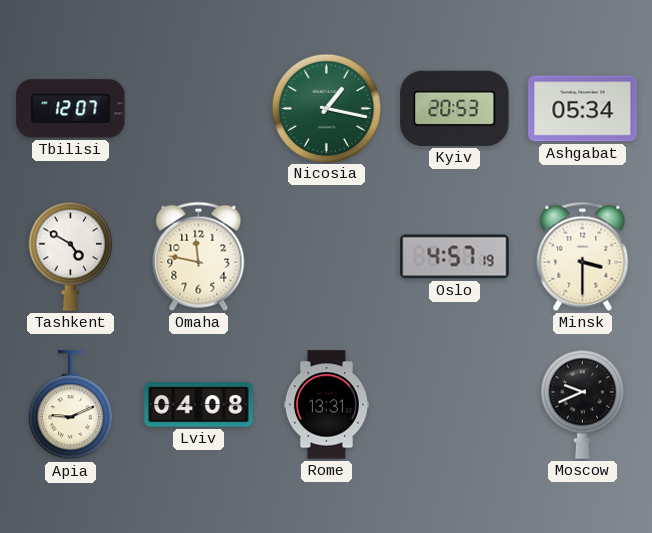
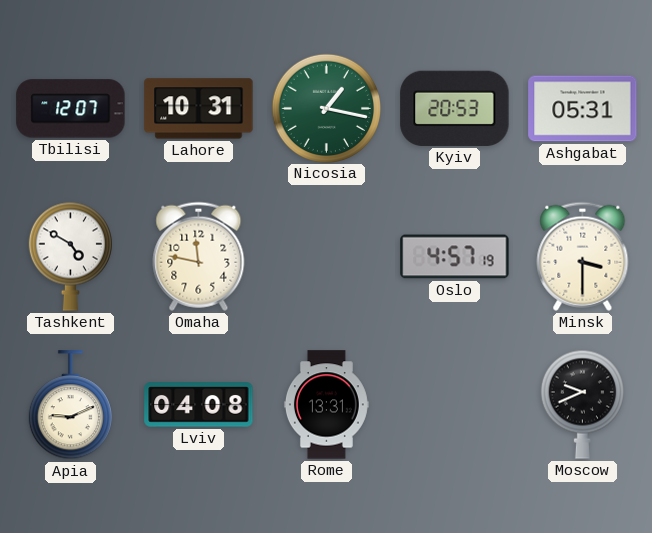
Lahore: none -> 10:31
Ashgabat: 05:34 -> 05:31
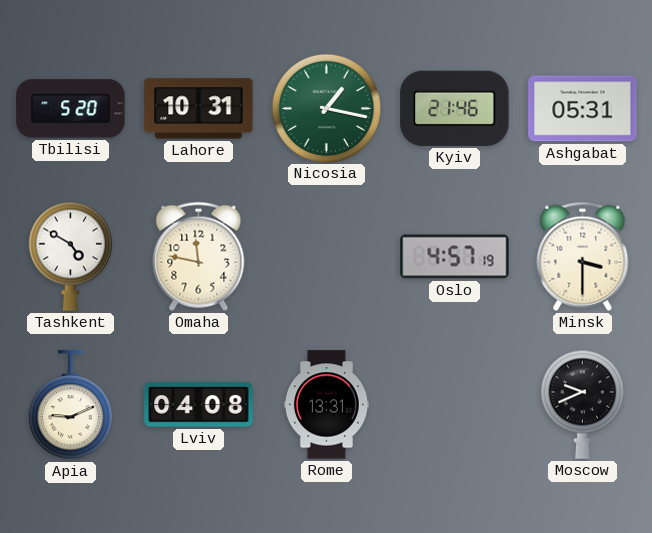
Tbilisi: 12:07 -> 5:20
Kyiv: 20:53 -> 21:46
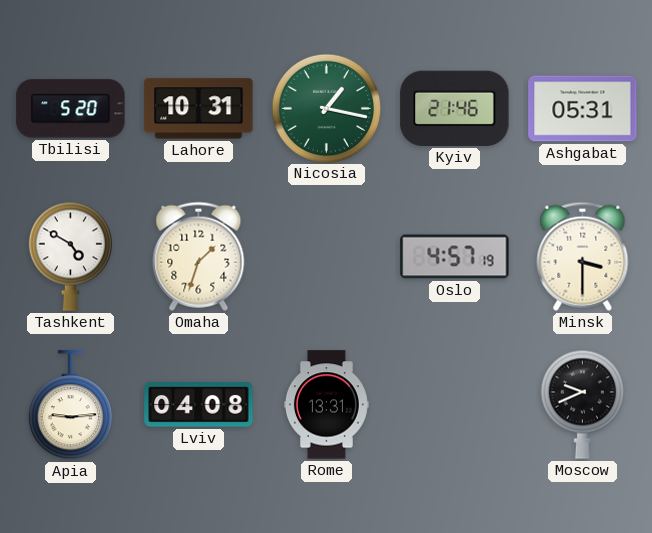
Omaha: 11:47 -> 1:33
Apia: 9:11 -> 9:14
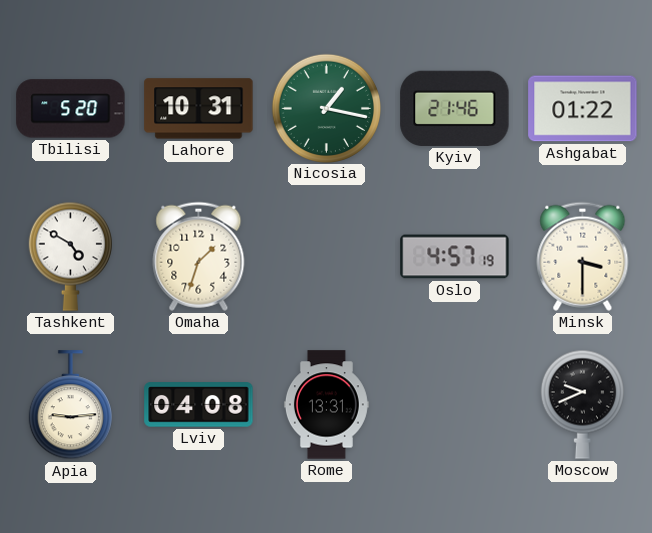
Ashgabat: 05:31 -> 01:22
